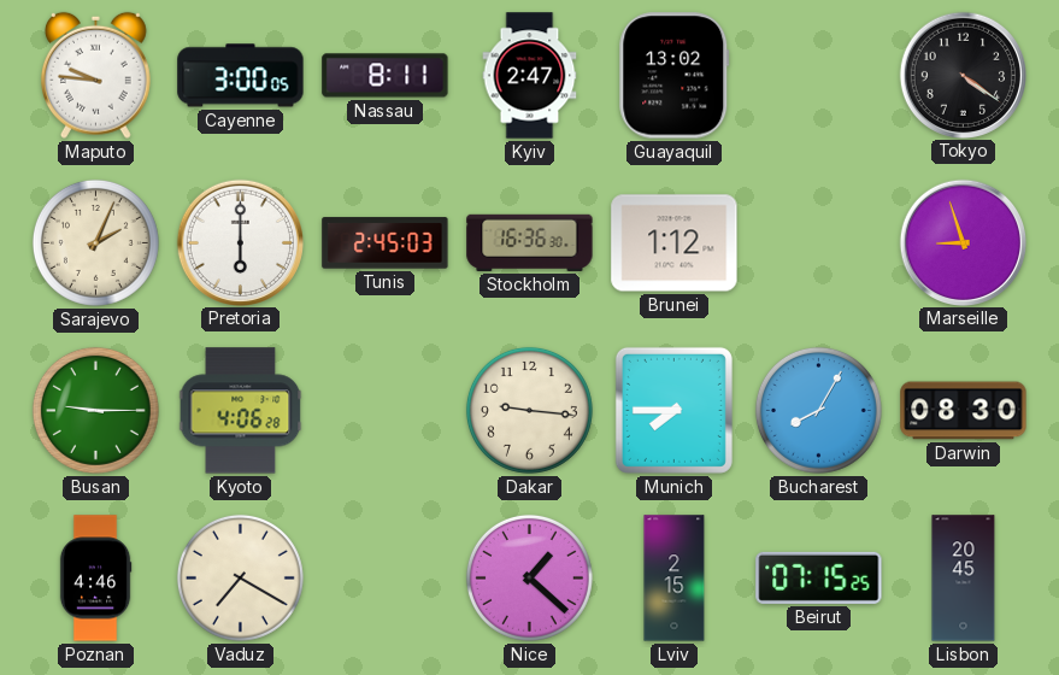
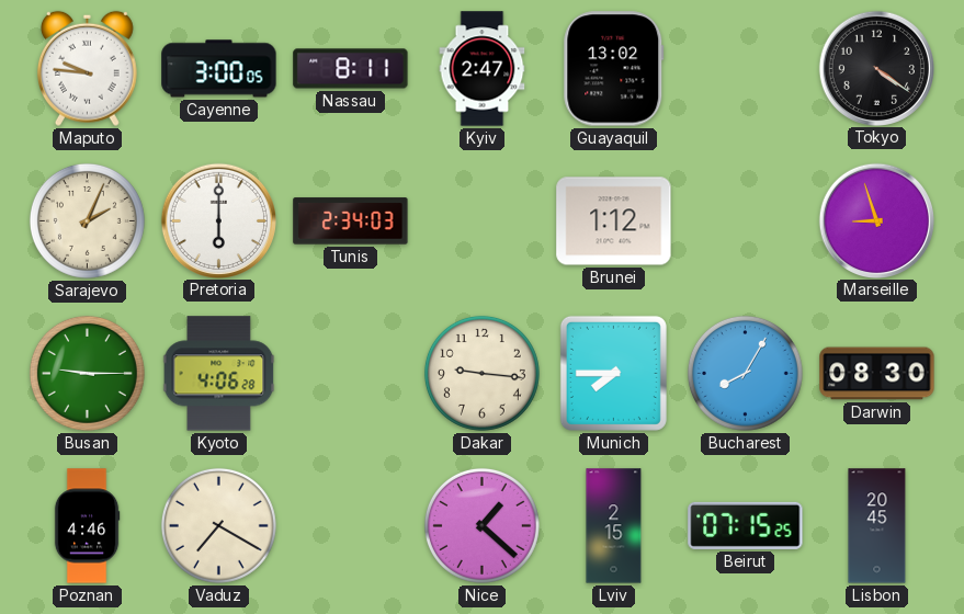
Tunis: 2:45 -> 2:34
Stockholm: 16:36 -> none
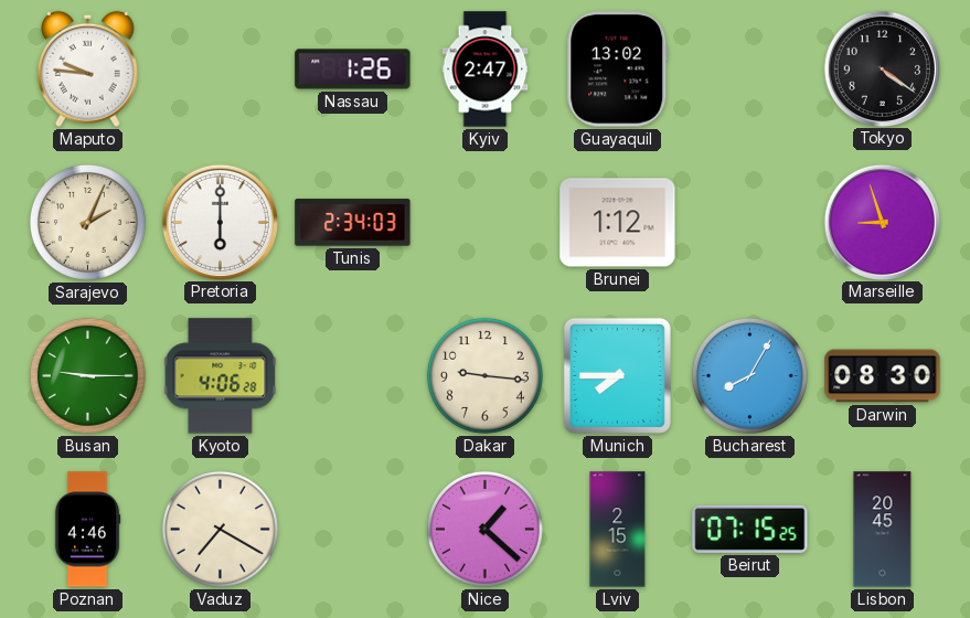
Cayenne: 3:00 -> none
Nassau: 8:11 -> 1:26
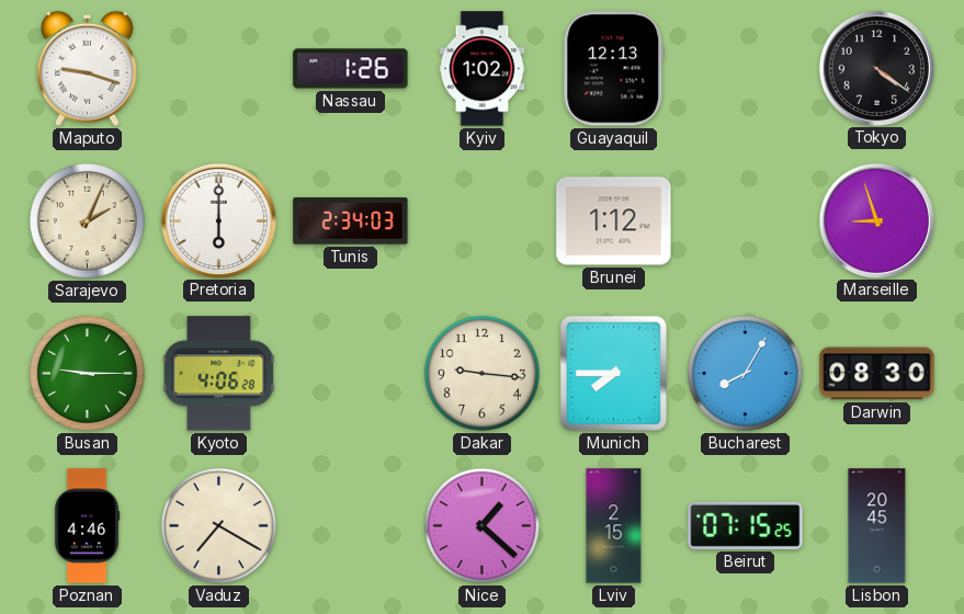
Maputo: 9:46 -> 9:18
Kyiv: 2:47 -> 1:02
Guayaquil: 13:02 -> 12:13
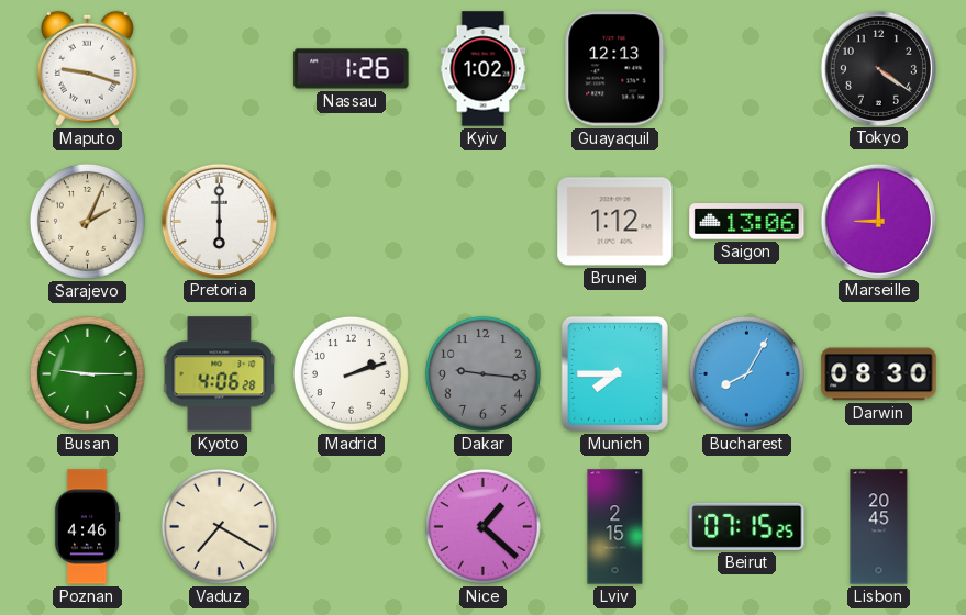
Tunis: 2:34 -> none
Saigon: none -> 13:06
Marseille: 8:57 -> 9:00
Madrid: none -> 2:12
Dakar dial: cream -> grey
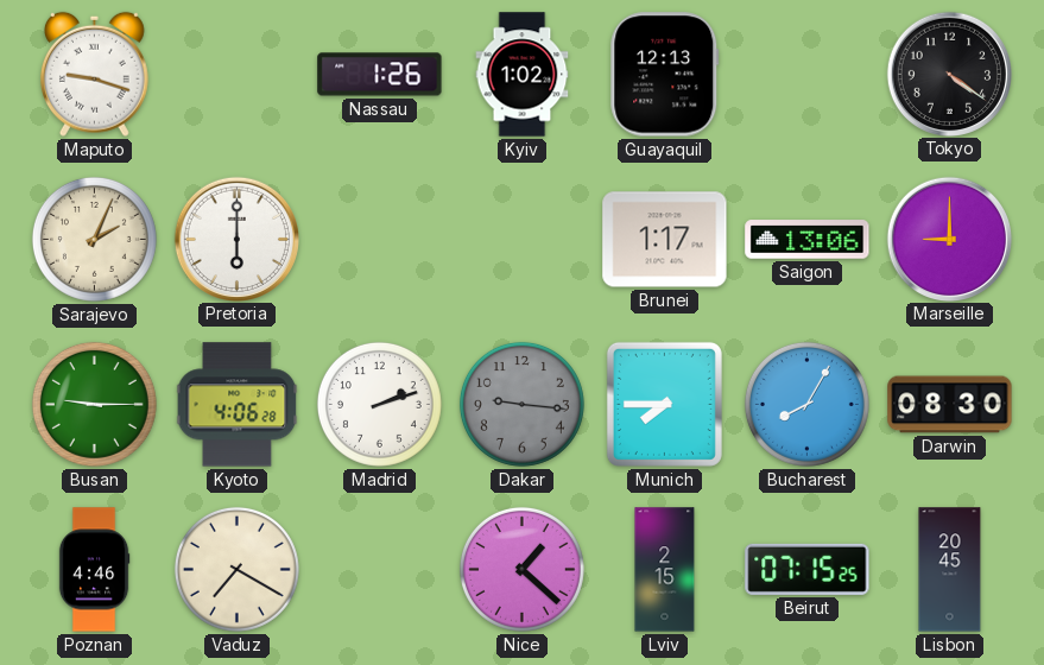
Brunei: 1:12 -> 1:17
